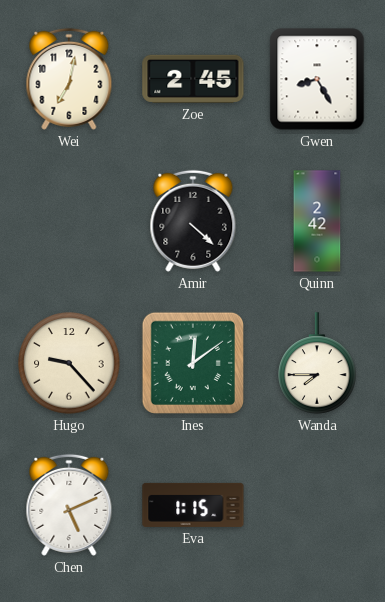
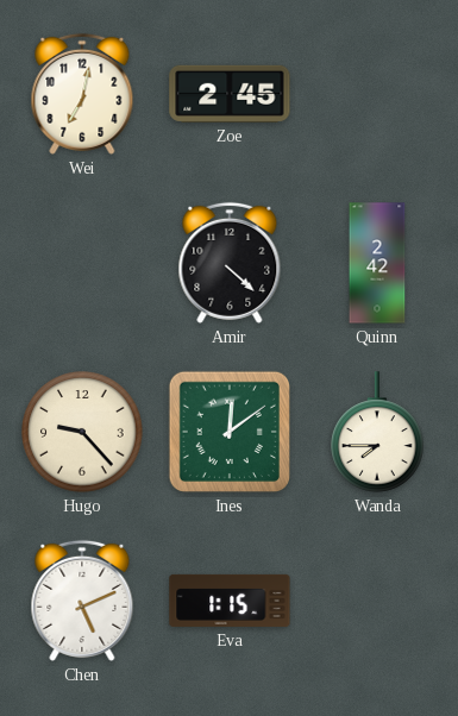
Gwen: 8:25 -> none
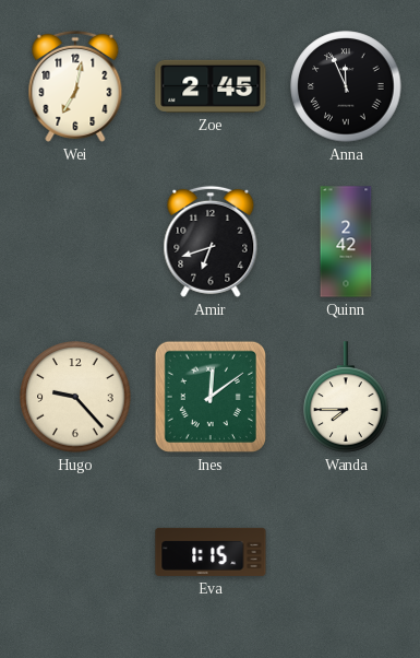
Anna: none -> 11:56
Amir: 4:22 -> 6:42
Chen: 5:11 -> none
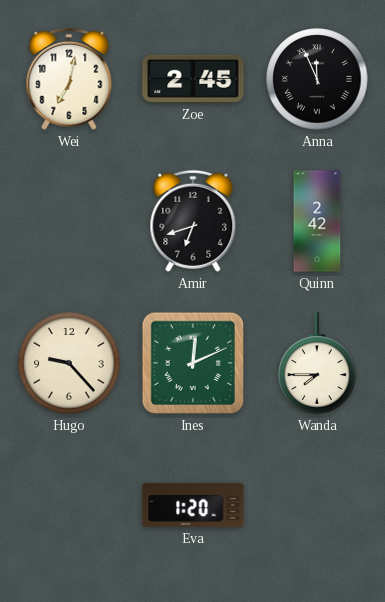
Ines: 12:09 -> 12:11
Eva: 1:15 -> 1:20
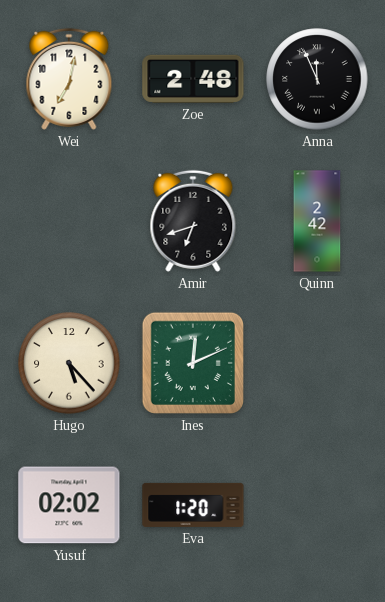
Zoe: 2:45 -> 2:48
Hugo: 9:23 -> 5:23
Wanda: 7:45 -> none
Yusuf: none -> 02:02
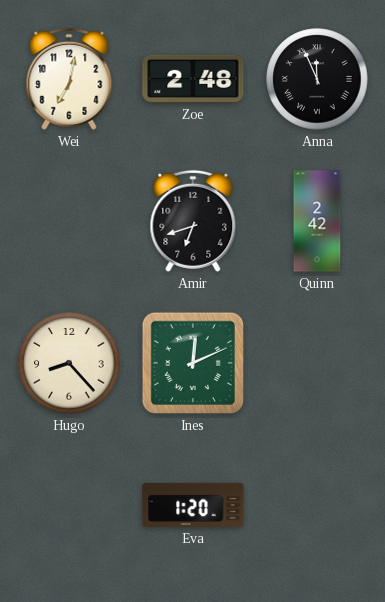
Hugo: 5:23 -> 8:23
Yusuf: 02:02 -> none
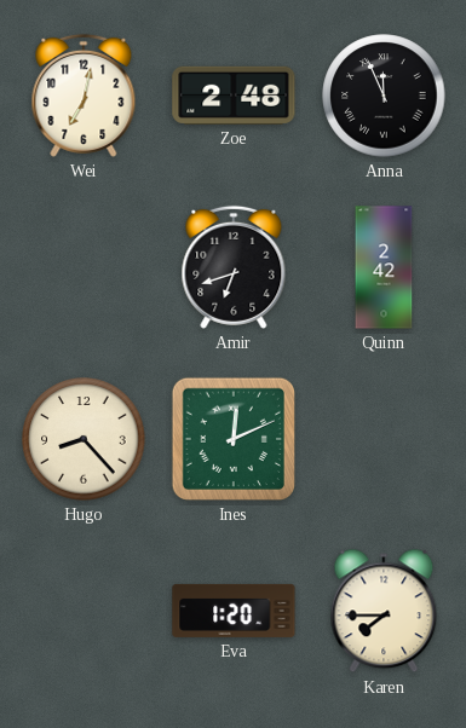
Karen: none -> 7:45
